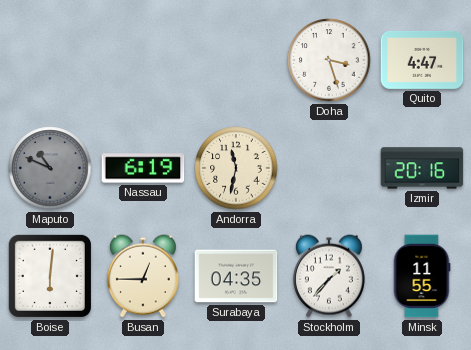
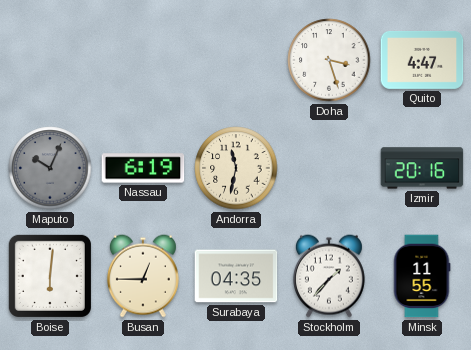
Maputo: 10:49 -> 10:04
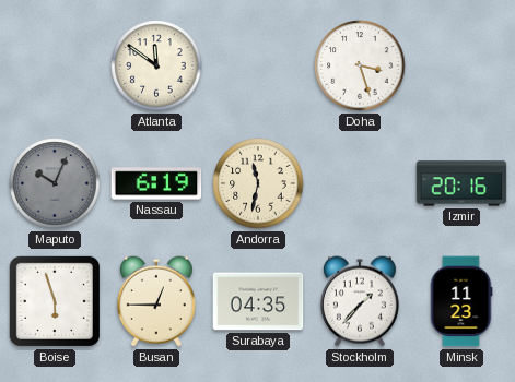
Atlanta: none -> 11:51
Quito: 4:47 -> none
Boise: 6:01 -> 5:57
Minsk: 11:55 -> 11:23
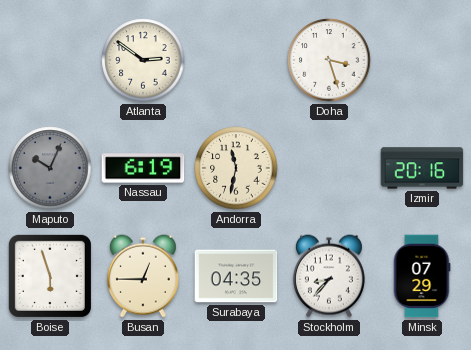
Atlanta: 11:51 -> 2:51
Stockholm: 1:37 -> 8:37
Minsk: 11:23 -> 07:29
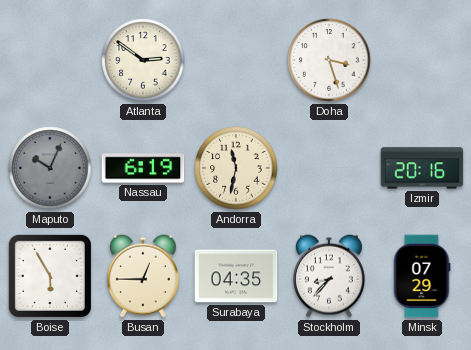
Boise: 5:57 -> 5:55
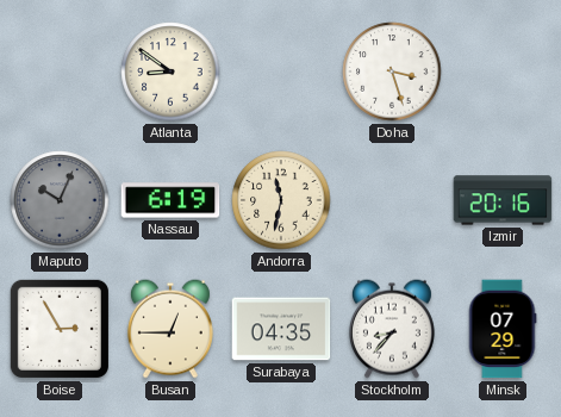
Atlanta: 2:51 -> 8:51
Boise: 5:55 -> 2:55
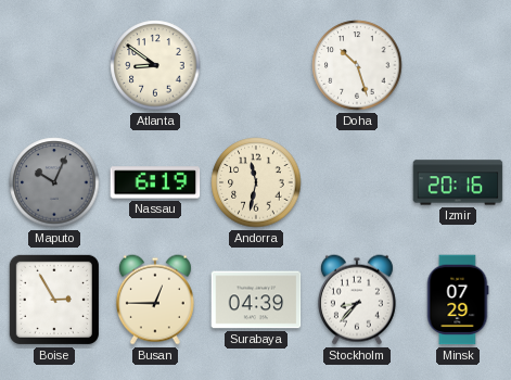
Doha: 3:27 -> 10:27
Surabaya: 04:35 -> 04:39
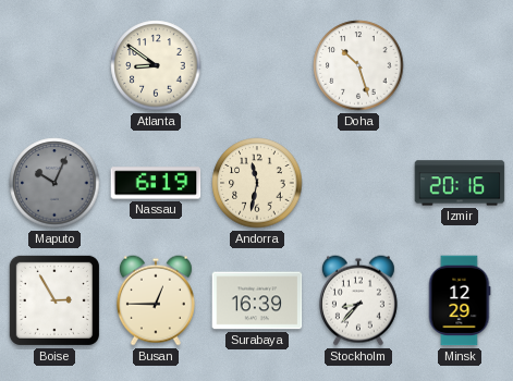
Surabaya: 04:39 -> 16:39
Minsk: 07:29 -> 12:29
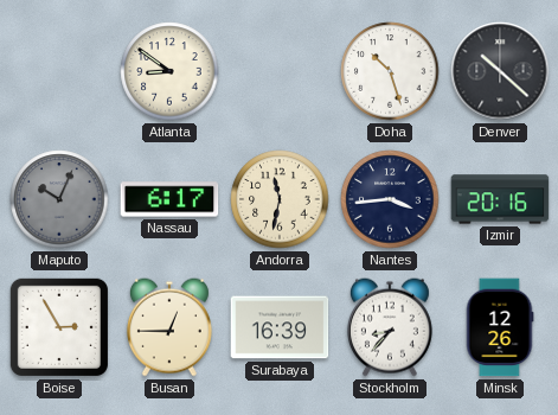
Denver: none -> 10:22
Nassau: 6:19 -> 6:17
Nantes: none -> 3:44
Minsk: 12:29 -> 12:26
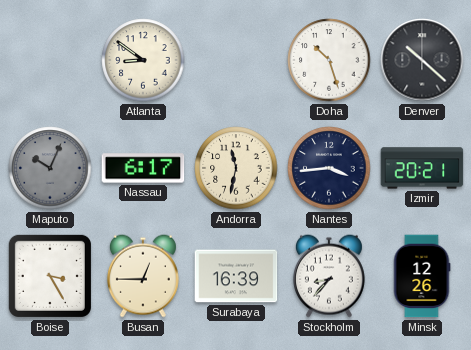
Izmir: 20:16 -> 20:21
Boise: 2:55 -> 3:25
